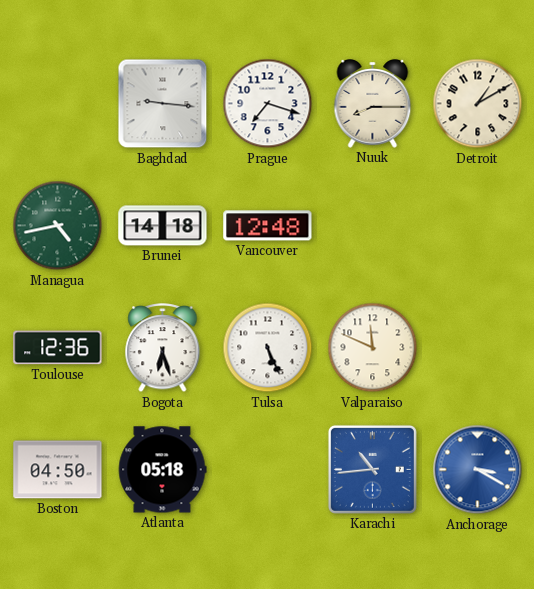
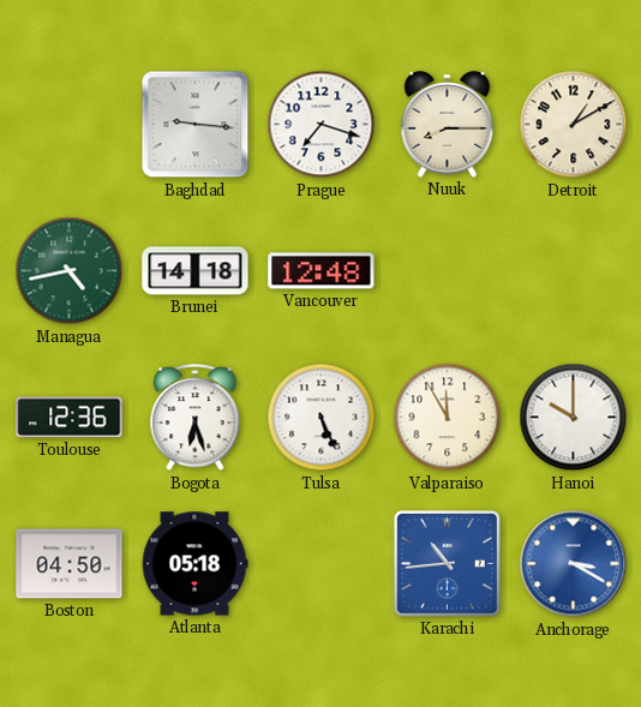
Valparaiso: 11:49 -> 11:55
Hanoi: none -> 10:00
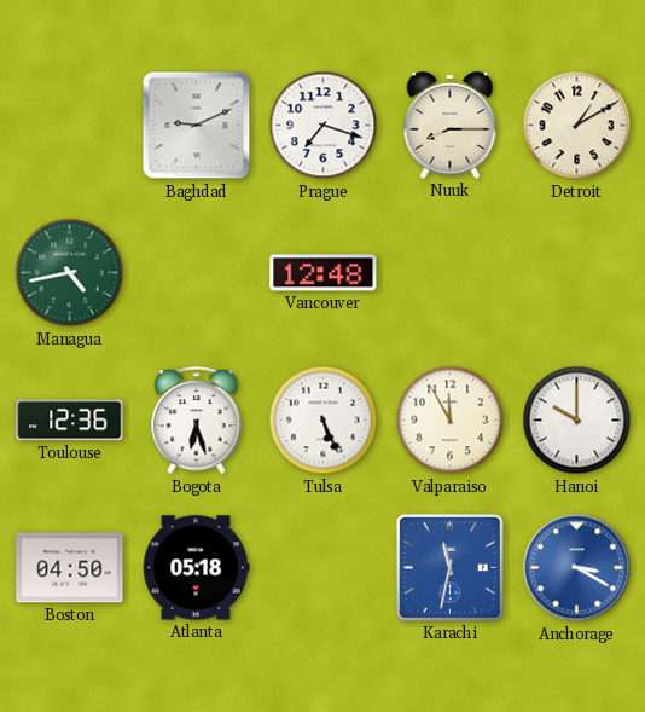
Baghdad: 9:16 -> 9:11
Brunei: 14:18 -> none
Karachi: 10:44 -> 11:32
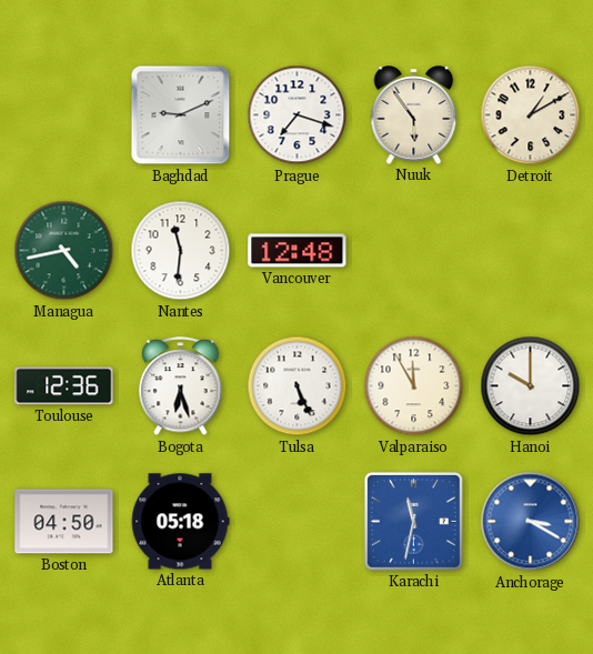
Nuuk: 8:15 -> 5:54
Nantes: none -> 11:31
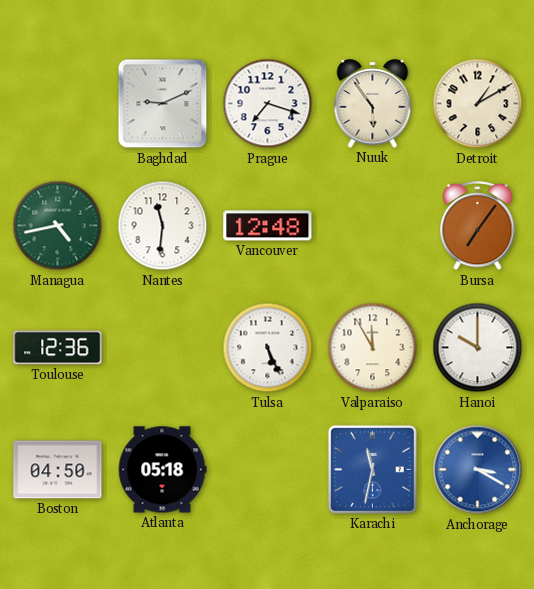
Bursa: none -> 7:06
Bogota: 6:27 -> none
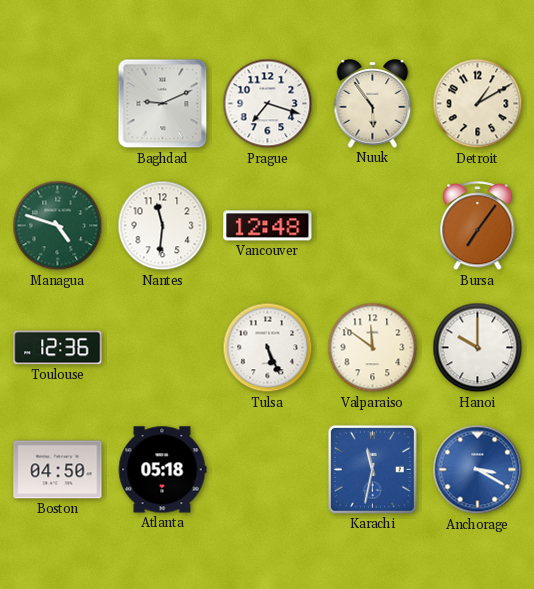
Managua: 4:43 -> 4:48
Valparaiso: 11:55 -> 11:51
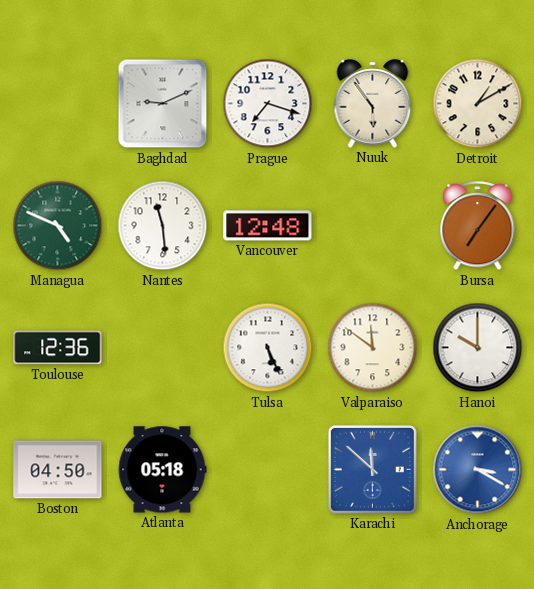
Managua: 4:48 -> 4:49
Nantes: 11:31 -> 11:29
Karachi: 11:32 -> 11:52
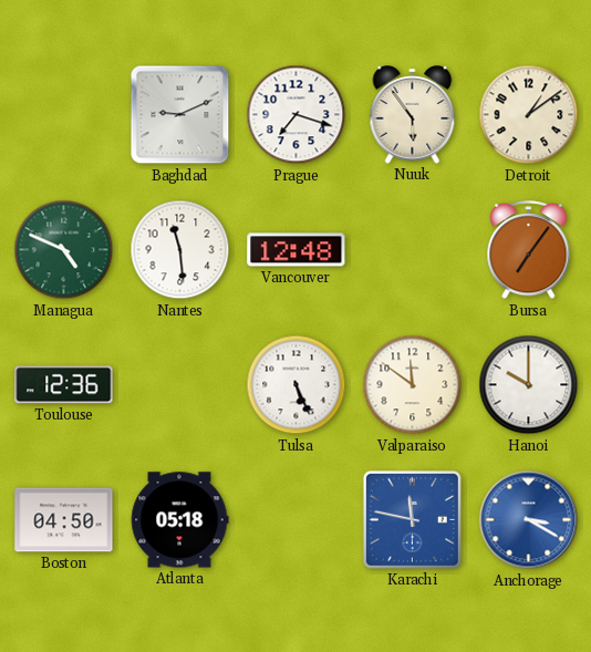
Detroit: 1:10 -> 1:09
Karachi: 11:52 -> 11:47
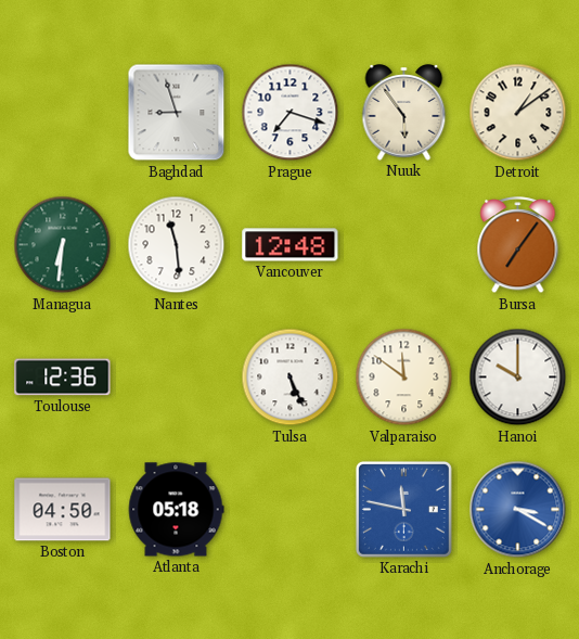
Baghdad: 9:11 -> 8:57
Managua: 4:49 -> 6:31
